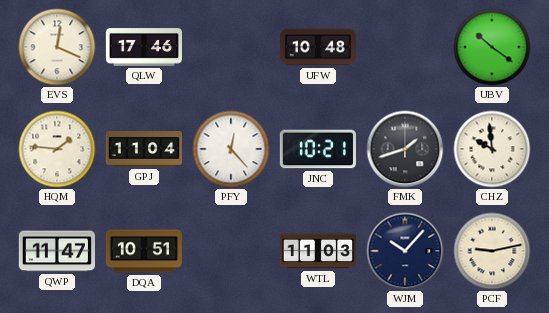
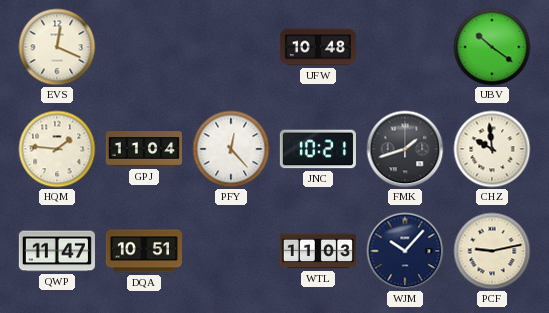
QLW: 17:46 -> none
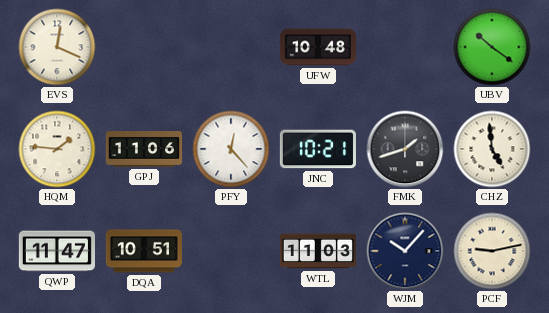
GPJ: 11:04 -> 11:06
CHZ: 9:59 -> 4:59
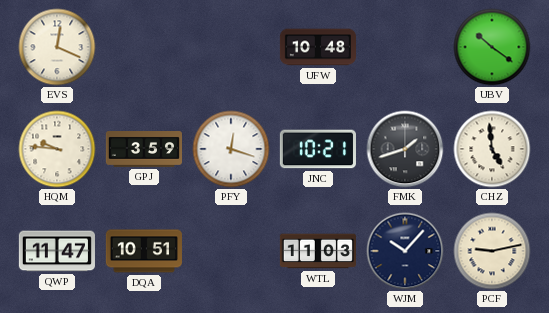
HQM: 1:46 -> 9:46
GPJ: 11:06 -> 3:59
PFY: 12:23 -> 12:18
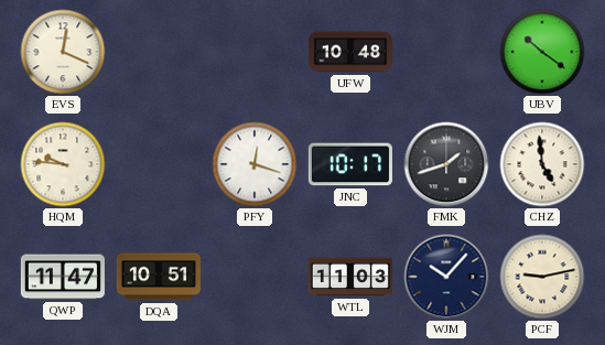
GPJ: 3:59 -> none
JNC: 10:21 -> 10:17
